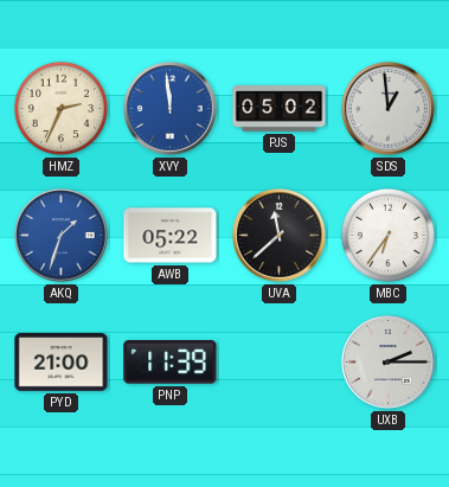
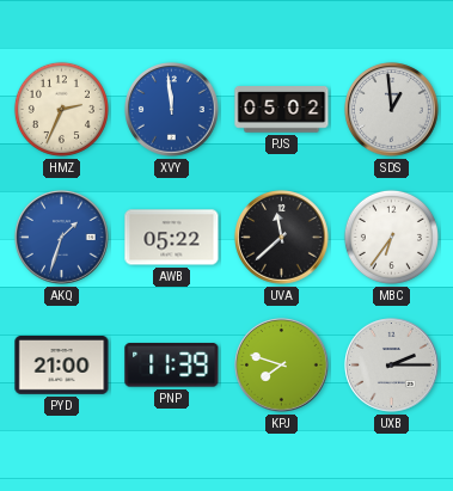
KPJ: none -> 7:48
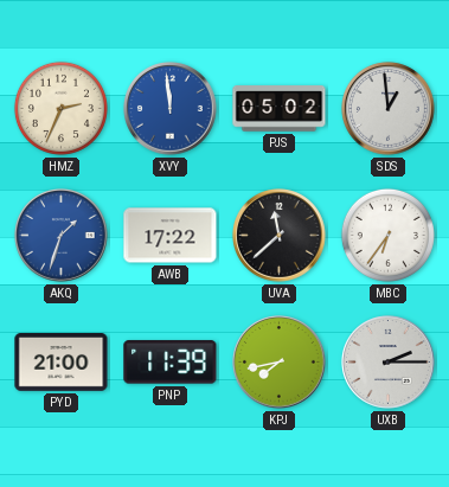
AWB: 05:22 -> 17:22
KPJ: 7:48 -> 7:43
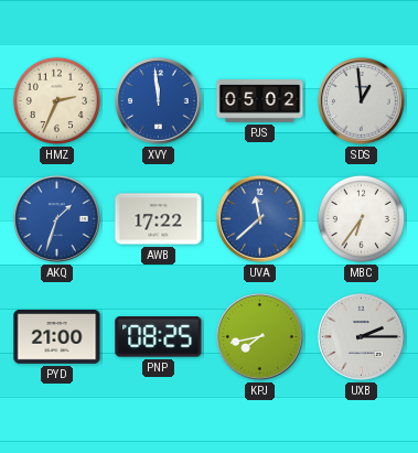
UVA dial: black -> blue
PNP: 11:39 -> 08:25
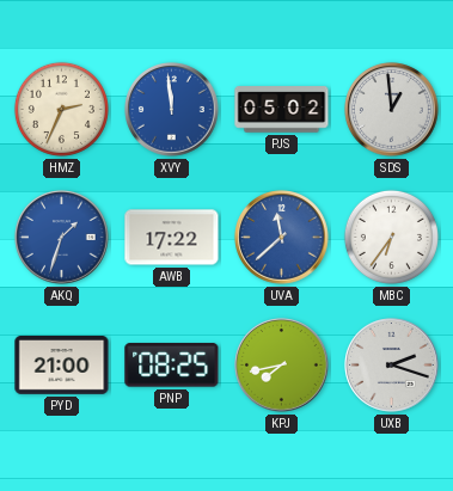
UXB: 2:15 -> 2:18
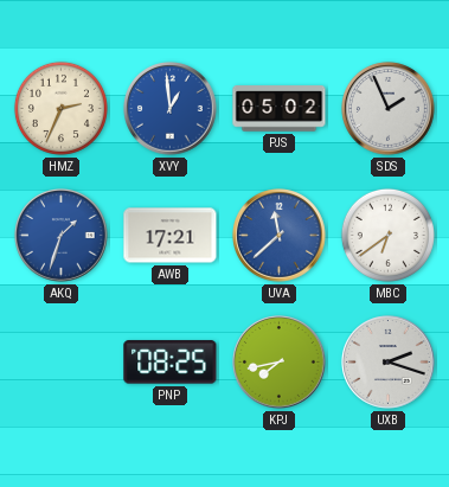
XVY: 11:59 -> 12:59
SDS: 12:59 -> 1:56
AWB: 17:22 -> 17:21
MBC: 6:36 -> 6:39
PYD: 21:00 -> none
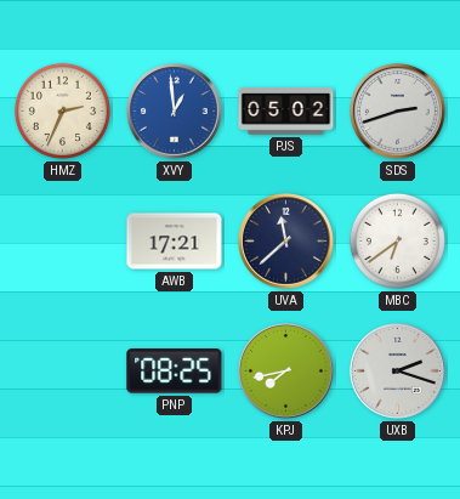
SDS: 1:56 -> 2:42
AKQ: 1:33 -> none
UVA dial: blue -> navy
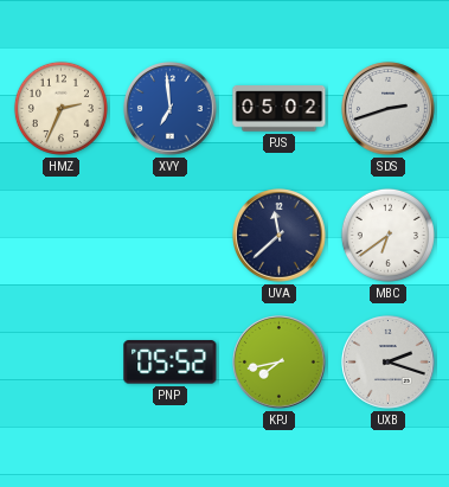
XVY: 12:59 -> 6:59
AWB: 17:21 -> none
PNP: 08:25 -> 05:52
